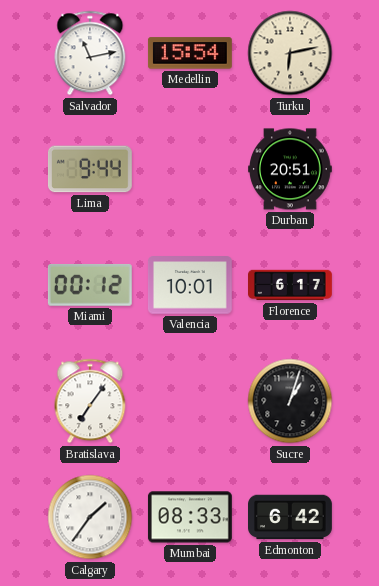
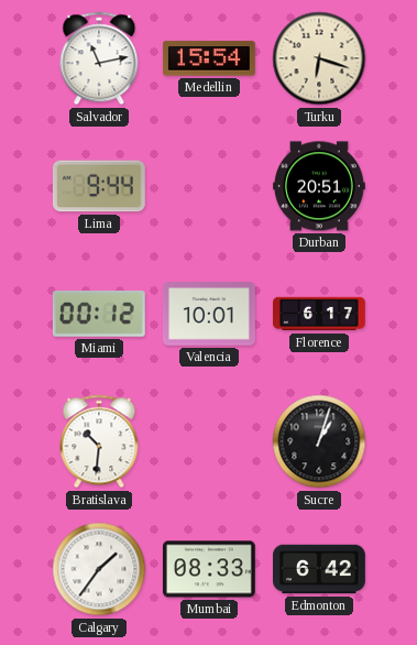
Turku: 6:13 -> 6:18
Bratislava: 7:06 -> 10:31
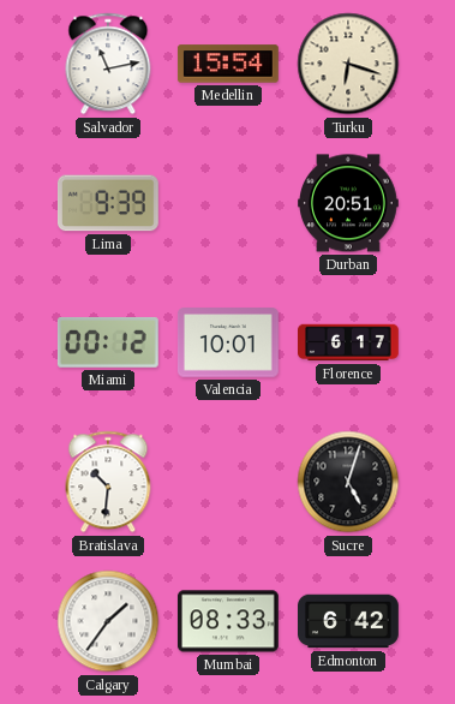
Lima: 9:44 -> 9:39
Sucre: 1:03 -> 5:03
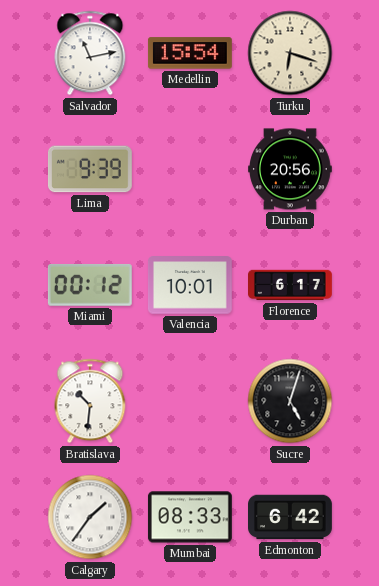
Durban: 20:51 -> 20:56
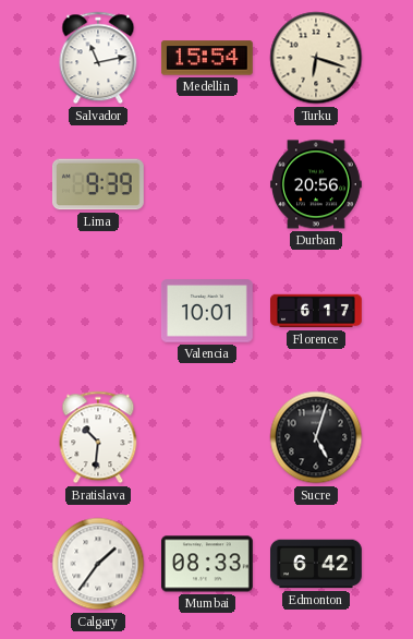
Miami: 00:12 -> none
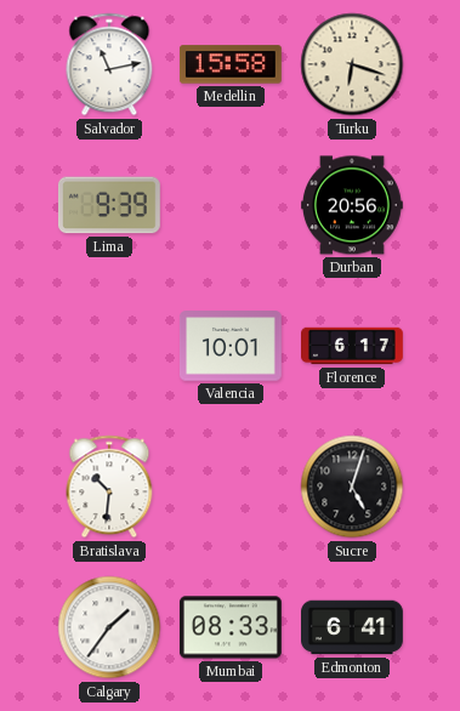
Medellin: 15:54 -> 15:58
Edmonton: 6:42 -> 6:41
